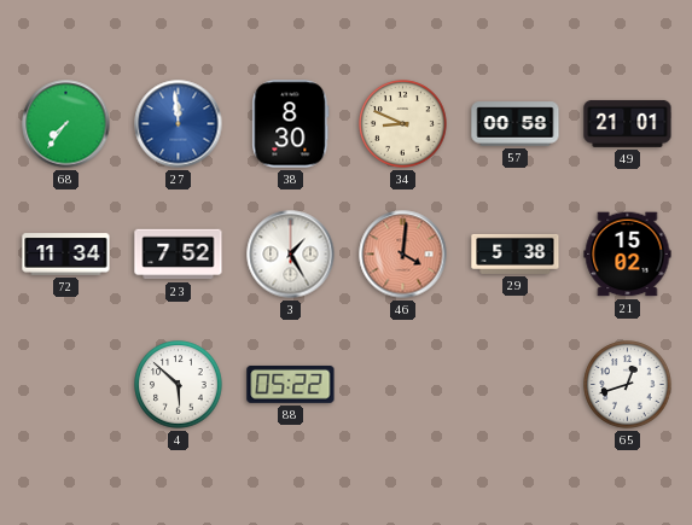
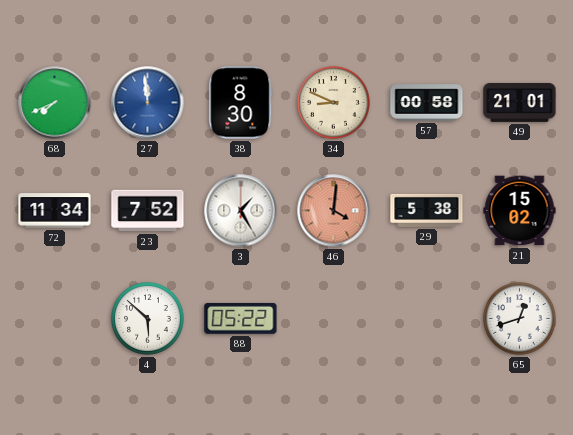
68: 7:36 -> 7:41
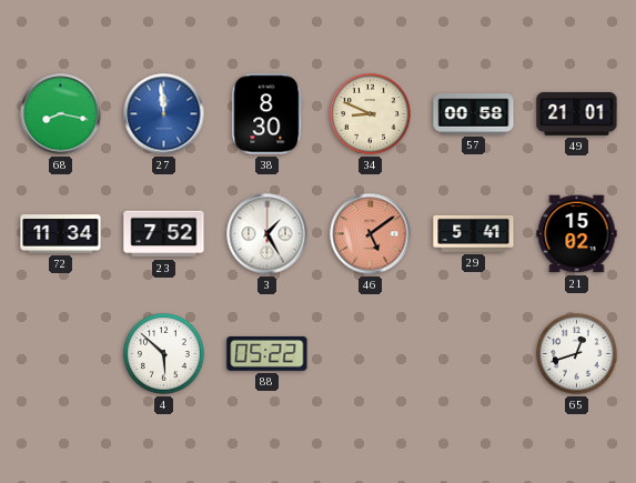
68: 7:41 -> 8:17
46: 4:01 -> 5:09
29: 5:38 -> 5:41
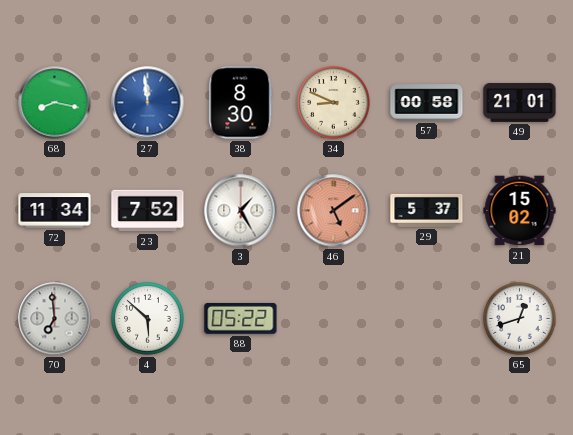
29: 5:41 -> 5:37
70: none -> 6:59
